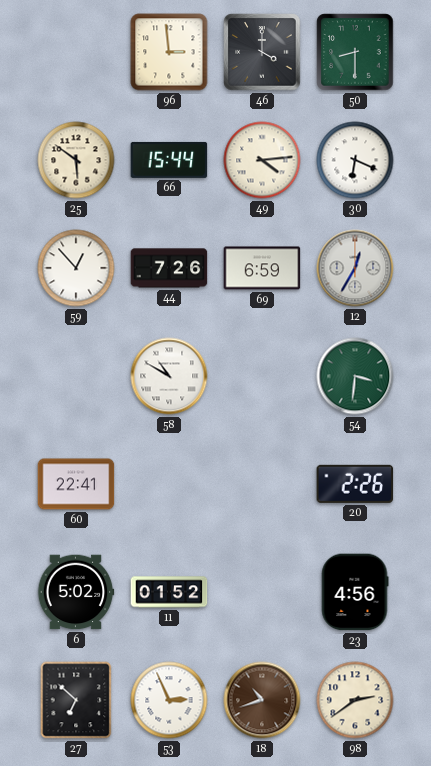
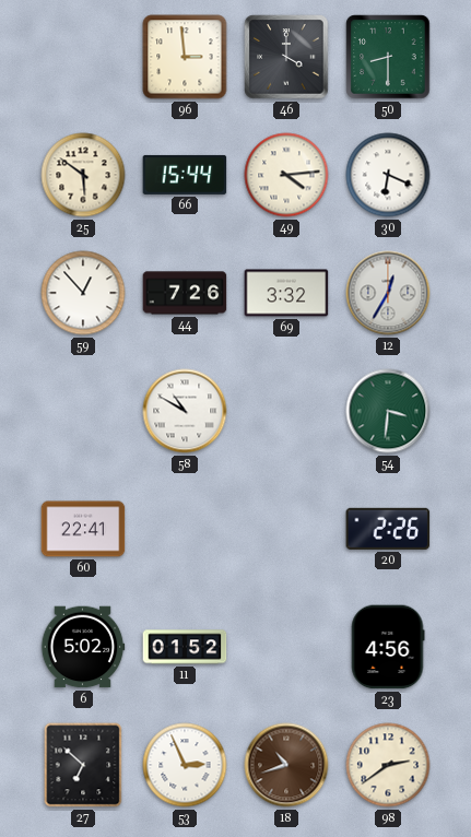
69: 6:59 -> 3:32
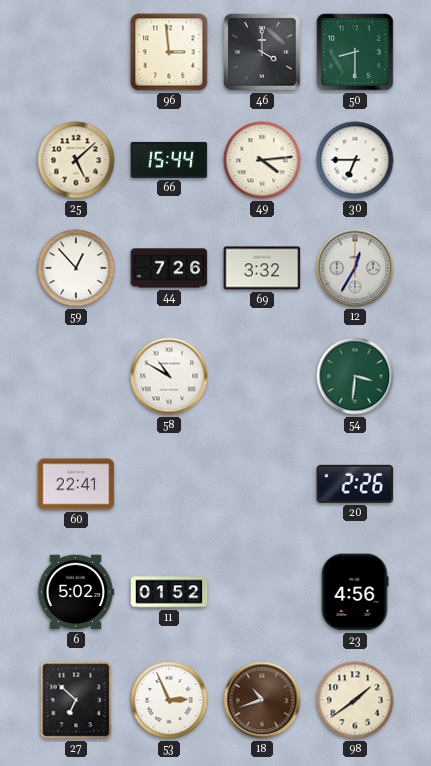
25: 5:51 -> 5:08
30: 6:19 -> 6:45
98: 2:39 -> 1:39
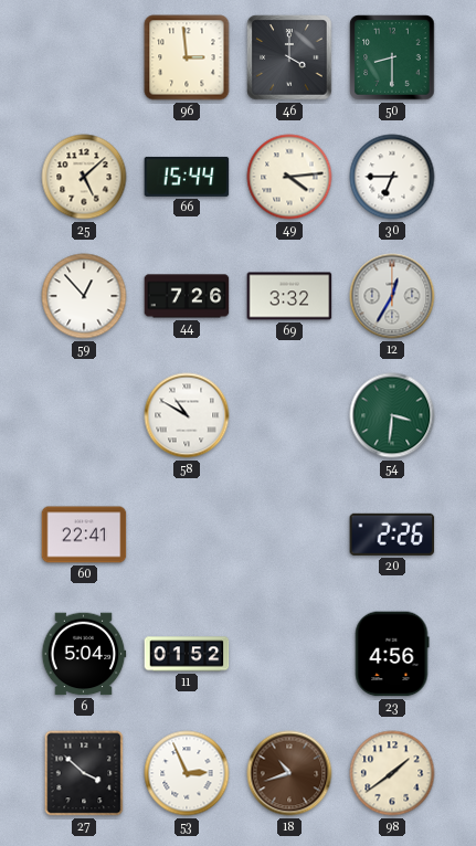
6: 5:02 -> 5:04
27: 6:52 -> 3:52
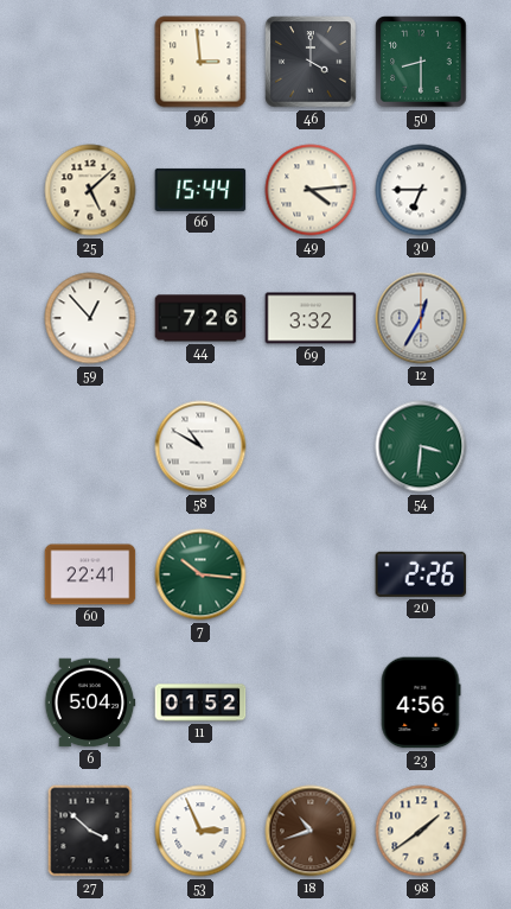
7: none -> 10:16
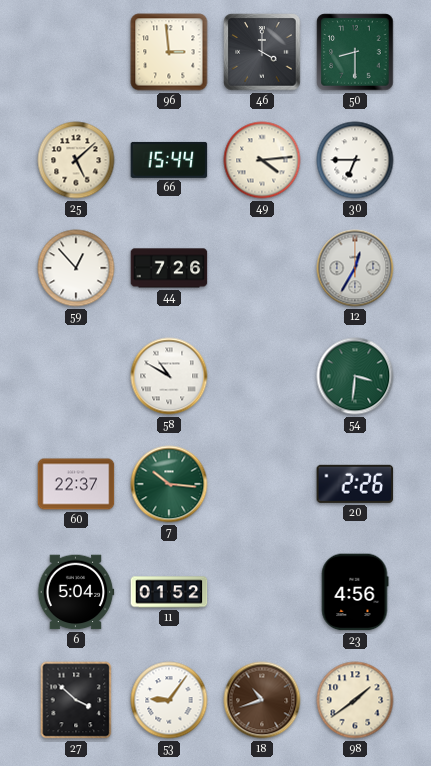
69: 3:32 -> none
60: 22:41 -> 22:37
53: 2:56 -> 9:06
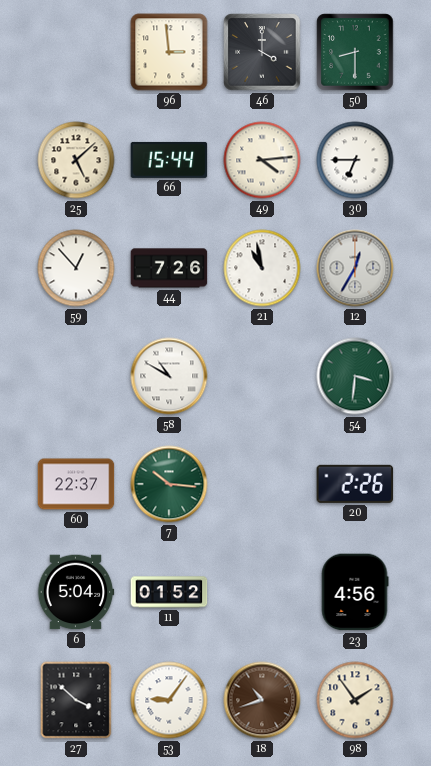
21: none -> 10:58
98: 1:39 -> 1:54
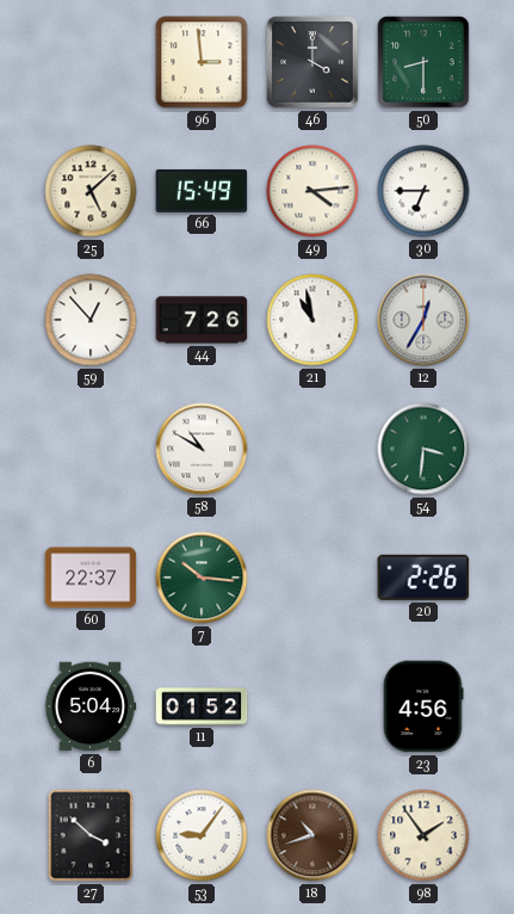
66: 15:44 -> 15:49
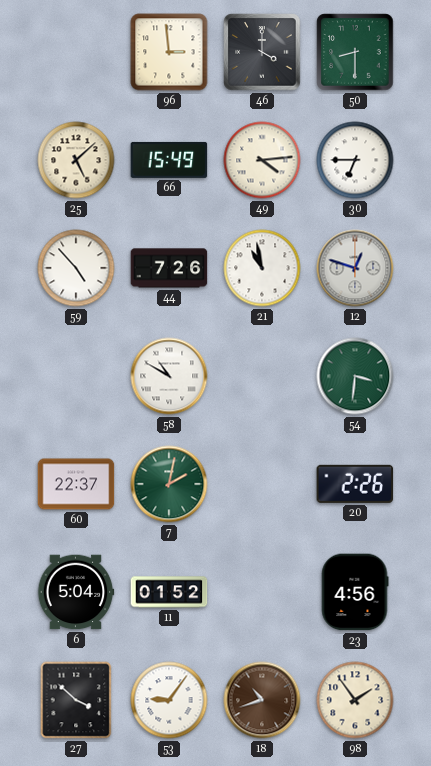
59: 12:53 -> 4:53
12: 12:35 -> 12:48
7: 10:16 -> 2:02
